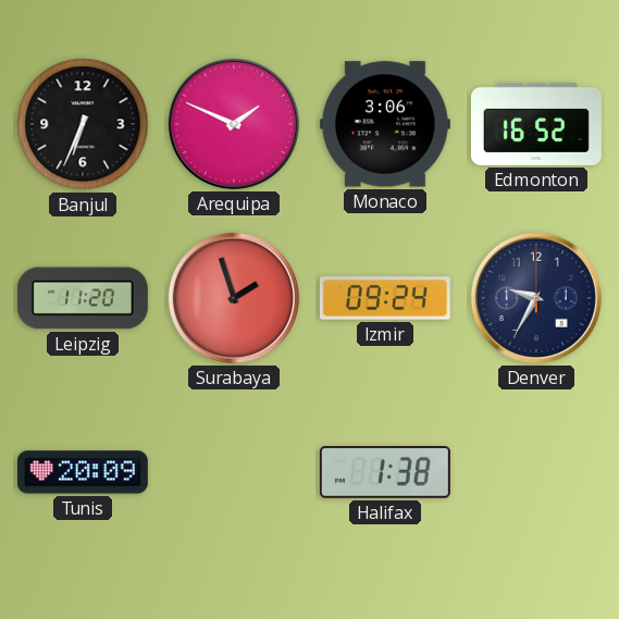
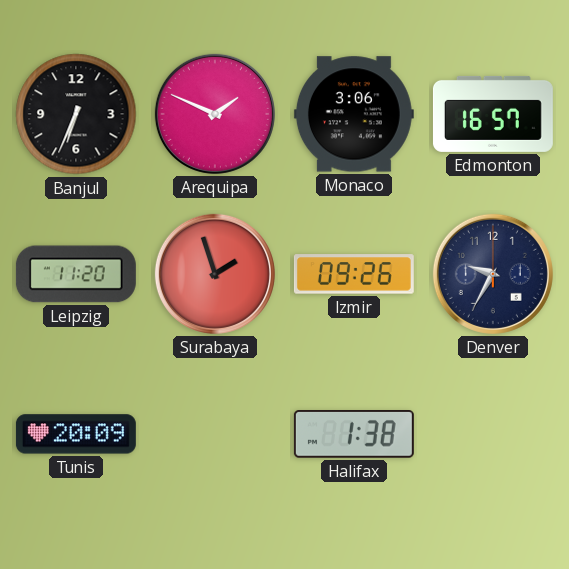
Edmonton: 16:52 -> 16:57
Izmir: 09:24 -> 09:26
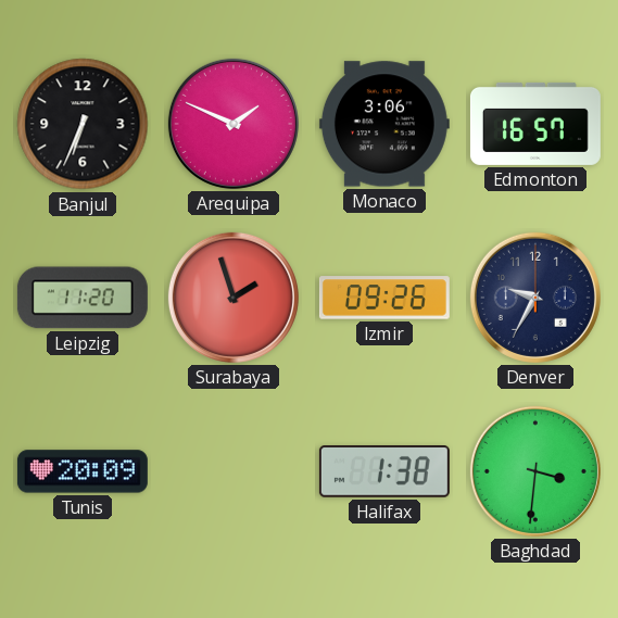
Baghdad: none -> 3:31
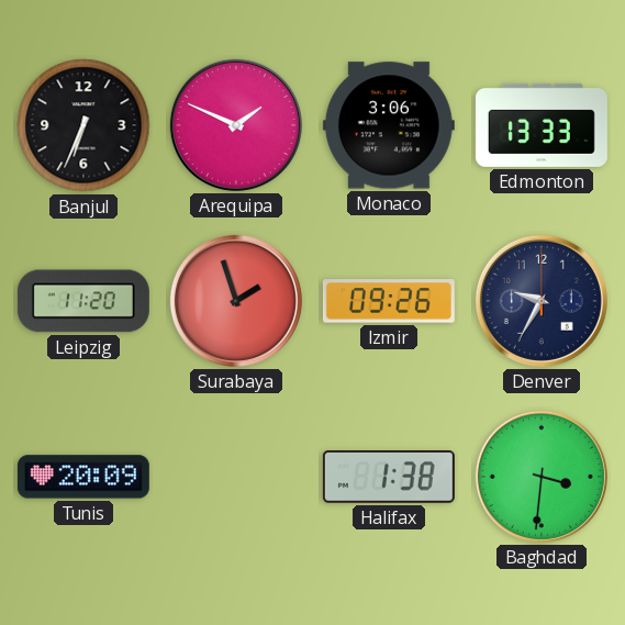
Edmonton: 16:57 -> 13:33
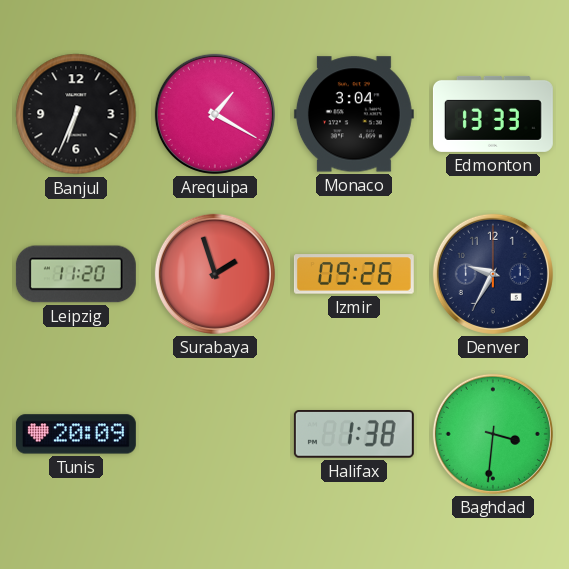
Arequipa: 1:49 -> 1:20
Monaco: 3:06 -> 3:04
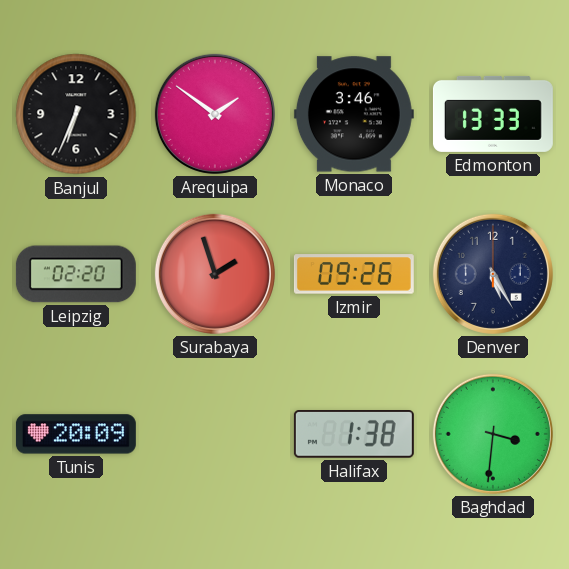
Arequipa: 1:20 -> 1:51
Monaco: 3:04 -> 3:46
Leipzig: 11:20 -> 02:20
Denver: 9:35 -> 5:25
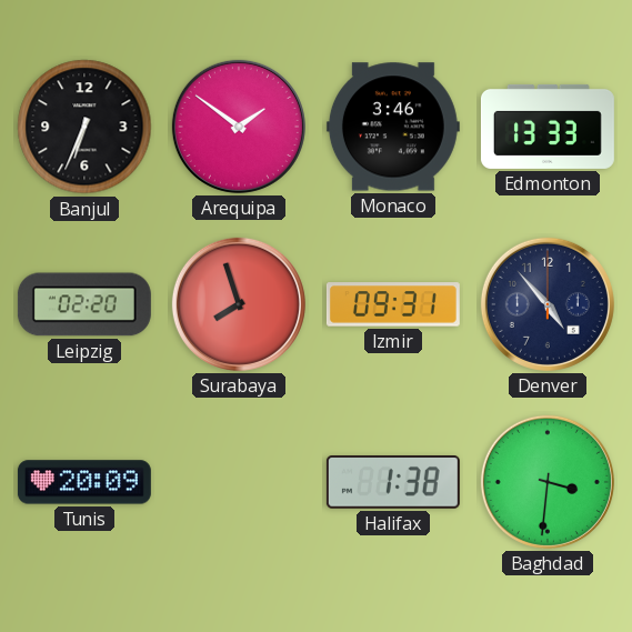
Surabaya: 1:57 -> 7:57
Izmir: 09:26 -> 09:31
Denver: 5:25 -> 4:53
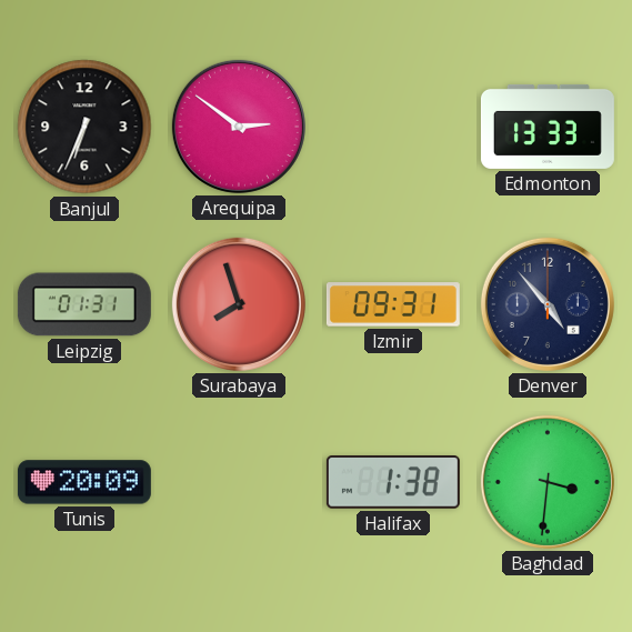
Arequipa: 1:51 -> 2:51
Monaco: 3:46 -> none
Leipzig: 02:20 -> 01:31
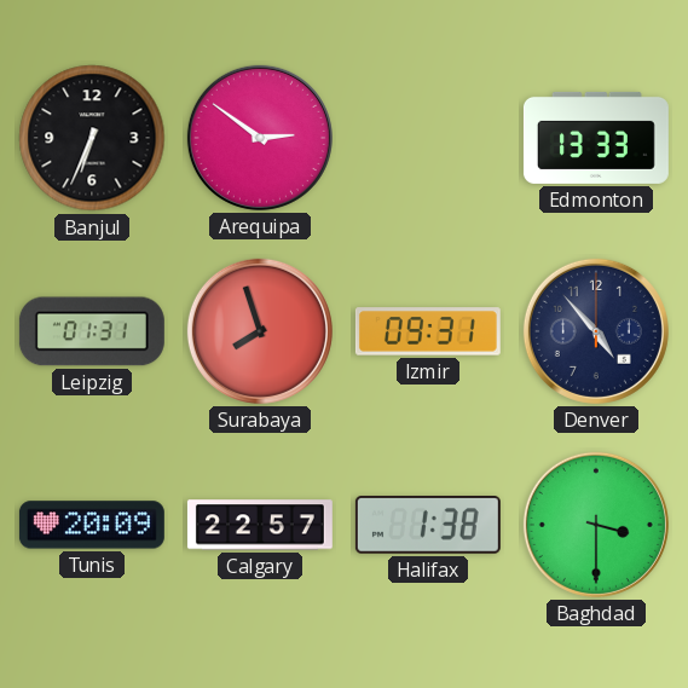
Calgary: none -> 22:57
Baghdad: 3:31 -> 3:30
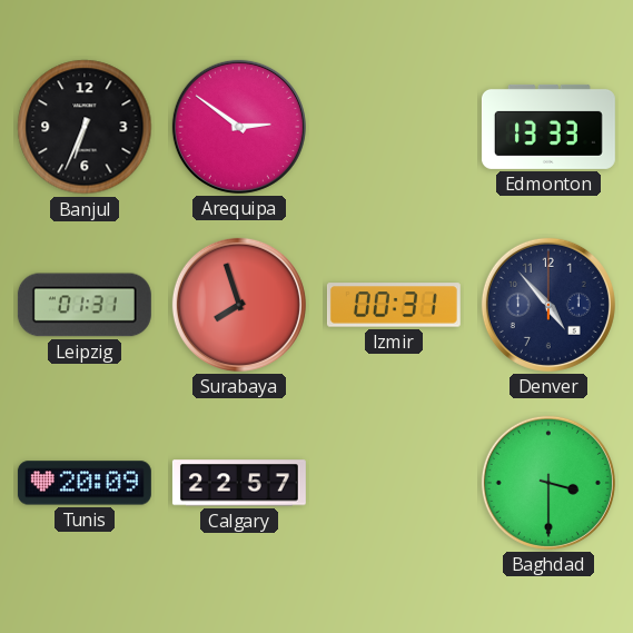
Izmir: 09:31 -> 00:31
Halifax: 1:38 -> none
